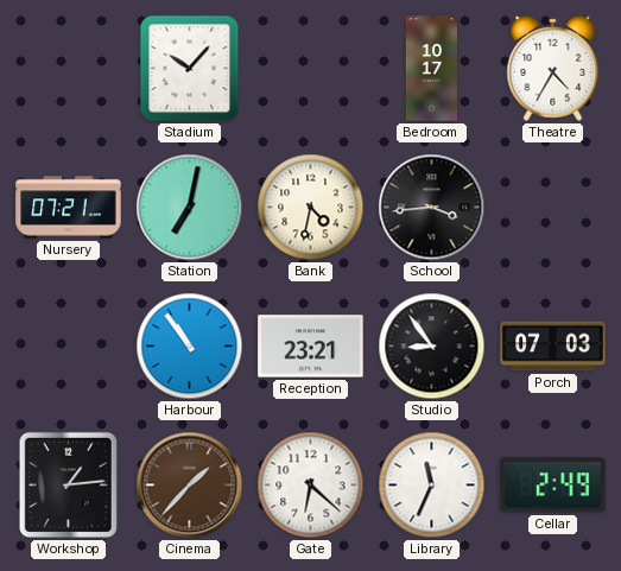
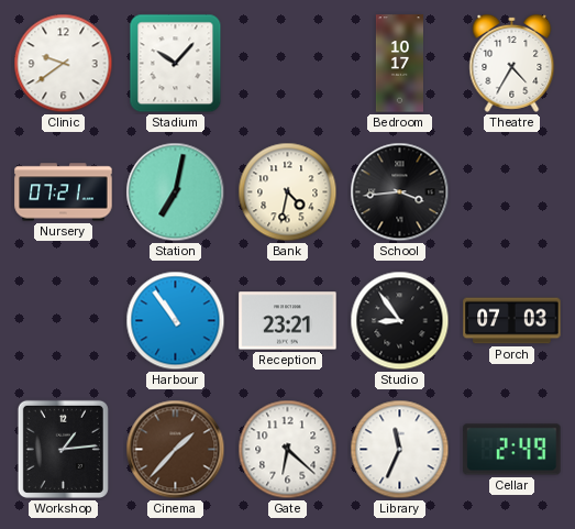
Clinic: none -> 9:39
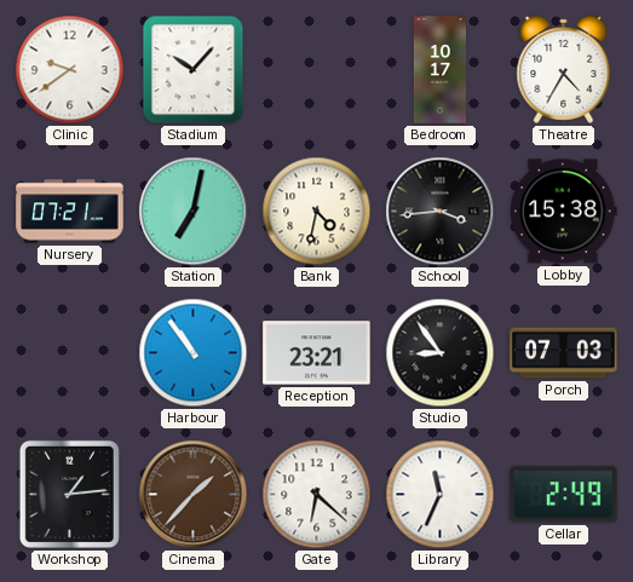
Lobby: none -> 15:38
